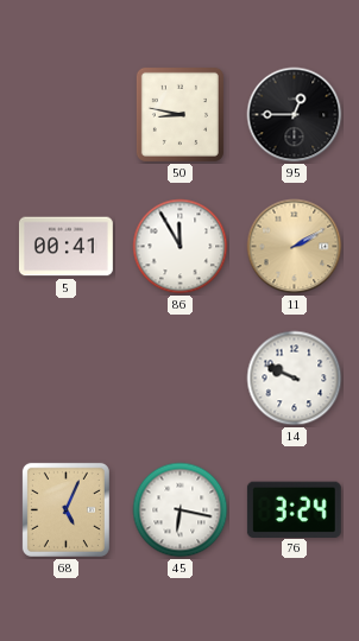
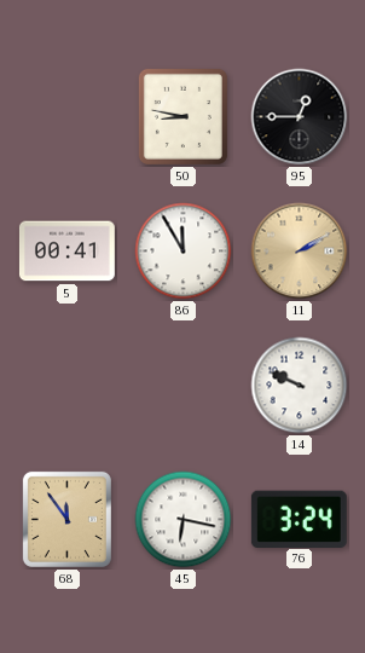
68: 5:04 -> 11:54
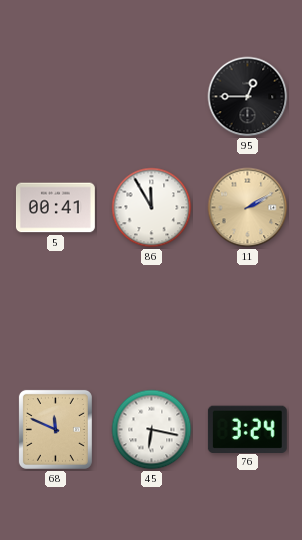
50: 8:47 -> none
14: 9:49 -> none
68: 11:54 -> 11:49
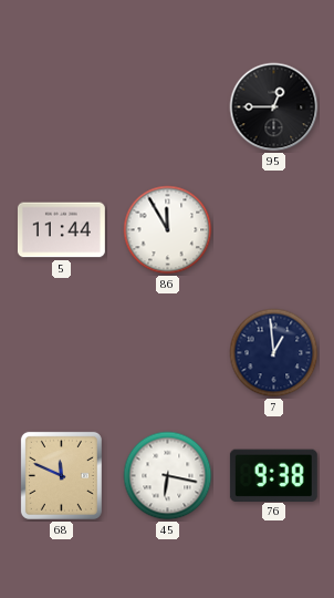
5: 00:41 -> 11:44
11: 2:10 -> none
7: none -> 12:59
76: 3:24 -> 9:38
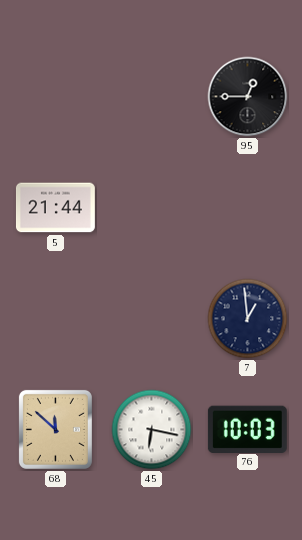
5: 11:44 -> 21:44
86: 11:55 -> none
68: 11:49 -> 11:52
76: 9:38 -> 10:03
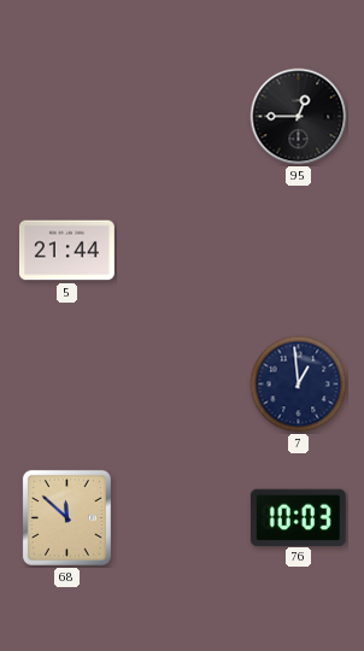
45: 6:17 -> none
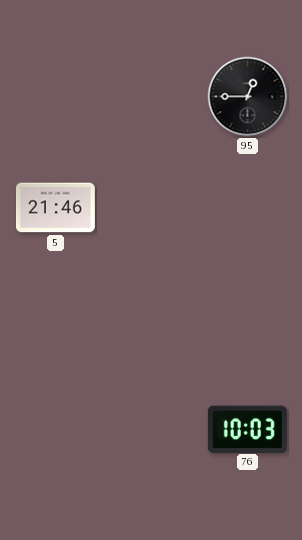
5: 21:44 -> 21:46
7: 12:59 -> none
68: 11:52 -> none
